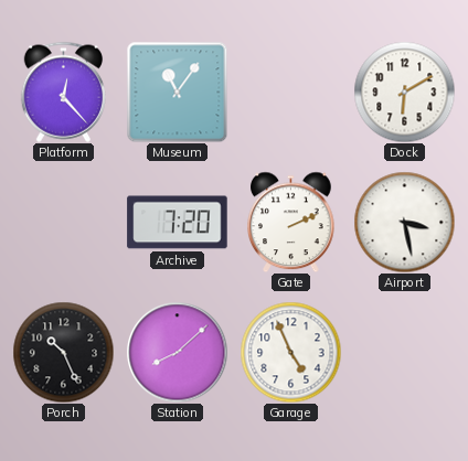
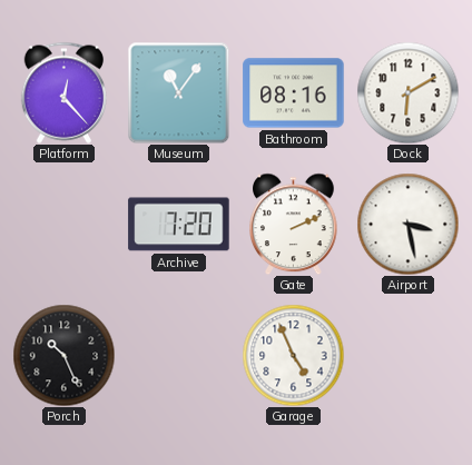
Bathroom: none -> 08:16
Station: 8:08 -> none
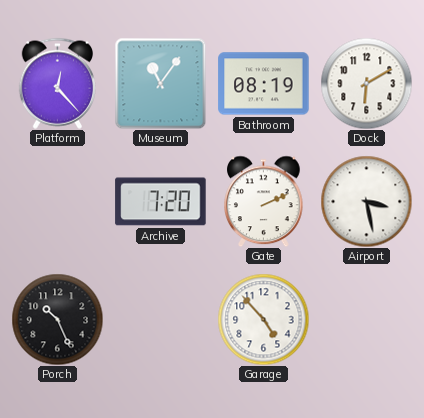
Bathroom: 08:16 -> 08:19
Garage: 4:56 -> 4:53
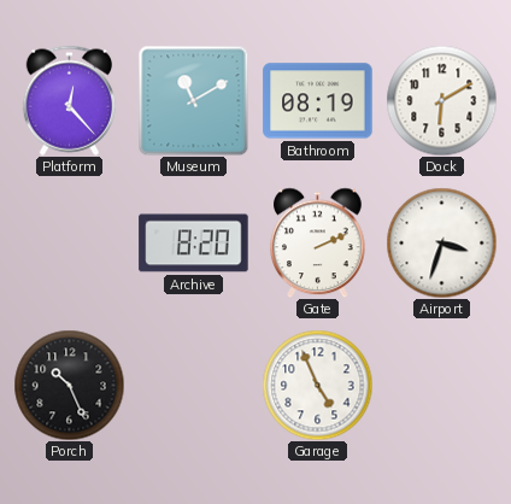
Museum: 11:06 -> 11:10
Archive: 7:20 -> 8:20
Airport: 3:28 -> 3:33
Garage: 4:53 -> 4:56
